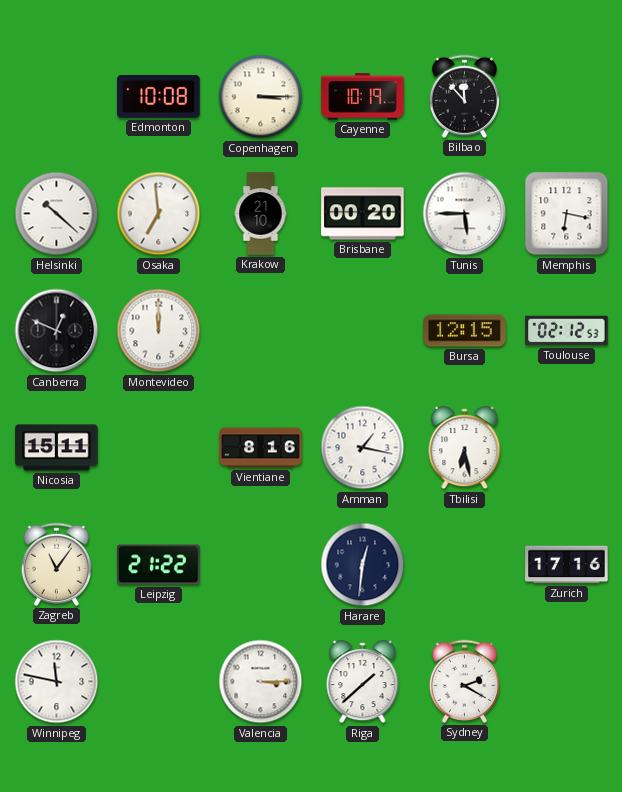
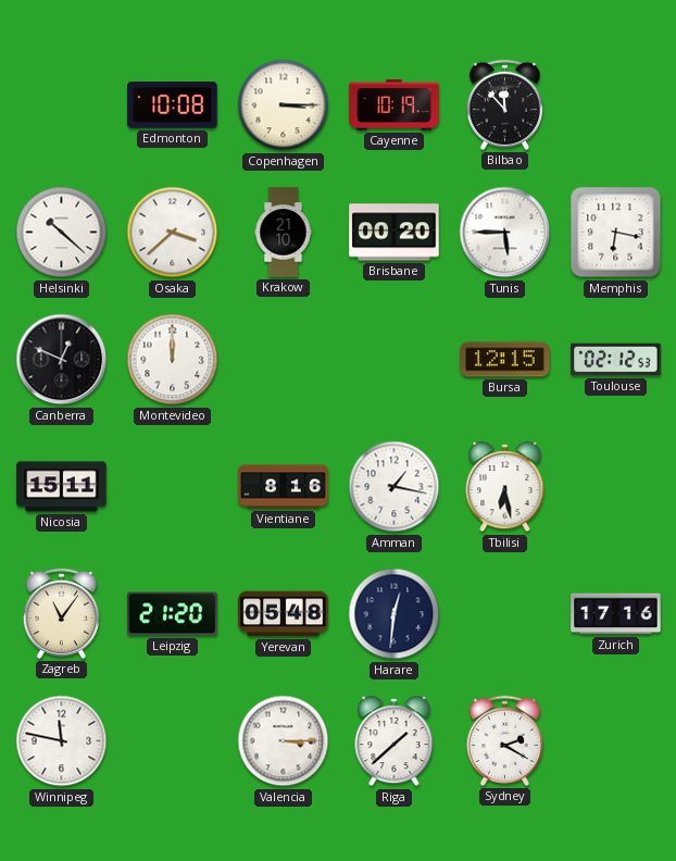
Osaka: 6:59 -> 3:38
Leipzig: 21:22 -> 21:20
Yerevan: none -> 05:48
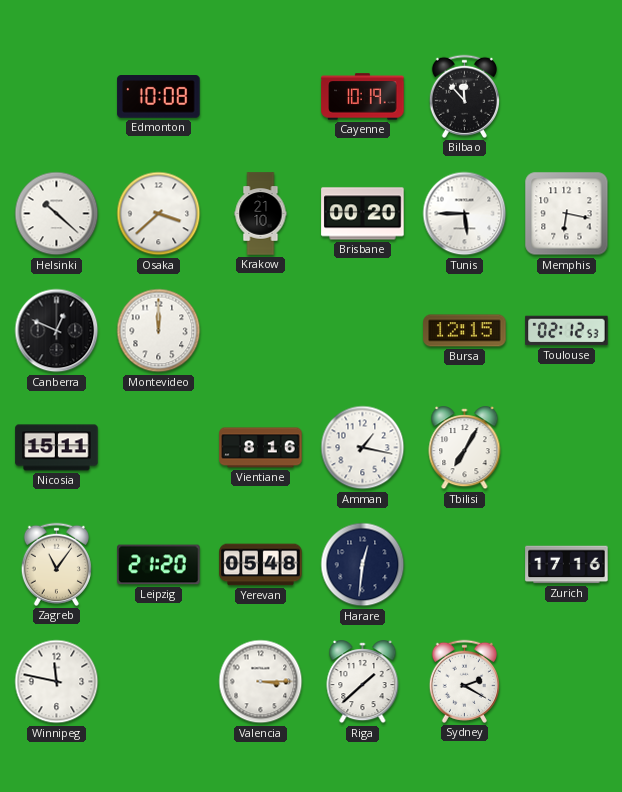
Copenhagen: 3:15 -> none
Tbilisi: 6:28 -> 7:05
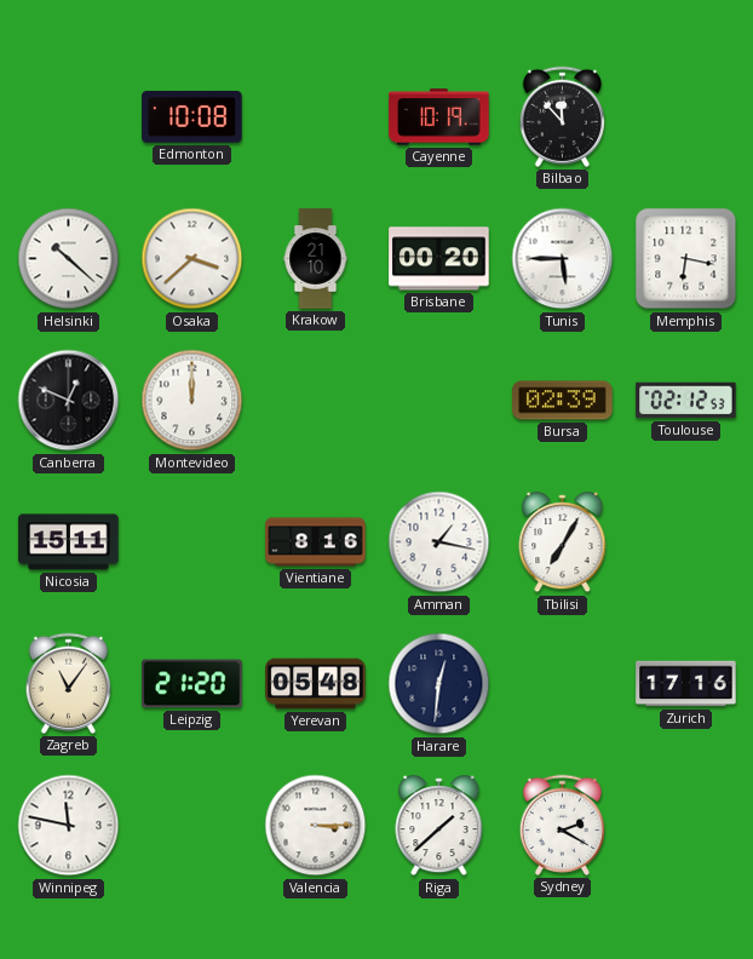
Bursa: 12:15 -> 02:39
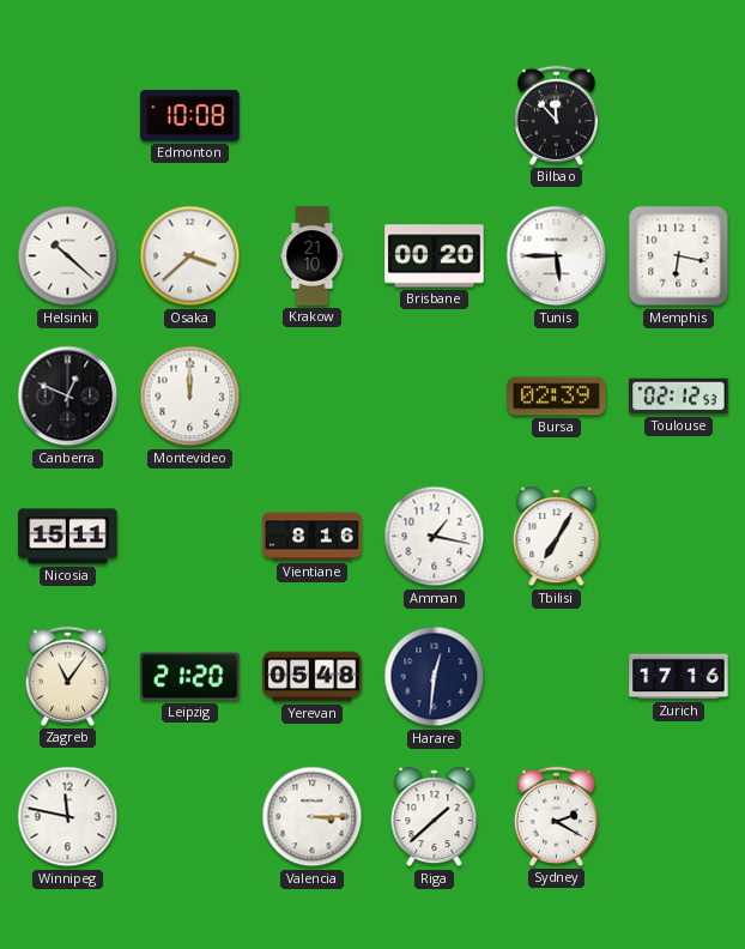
Cayenne: 10:19 -> none
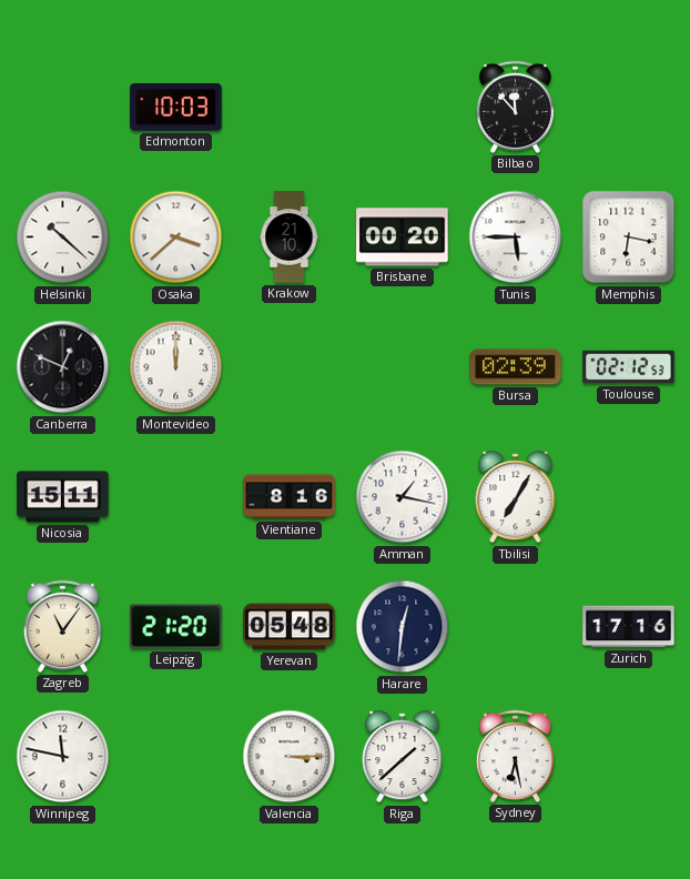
Edmonton: 10:08 -> 10:03
Sydney: 2:20 -> 6:28
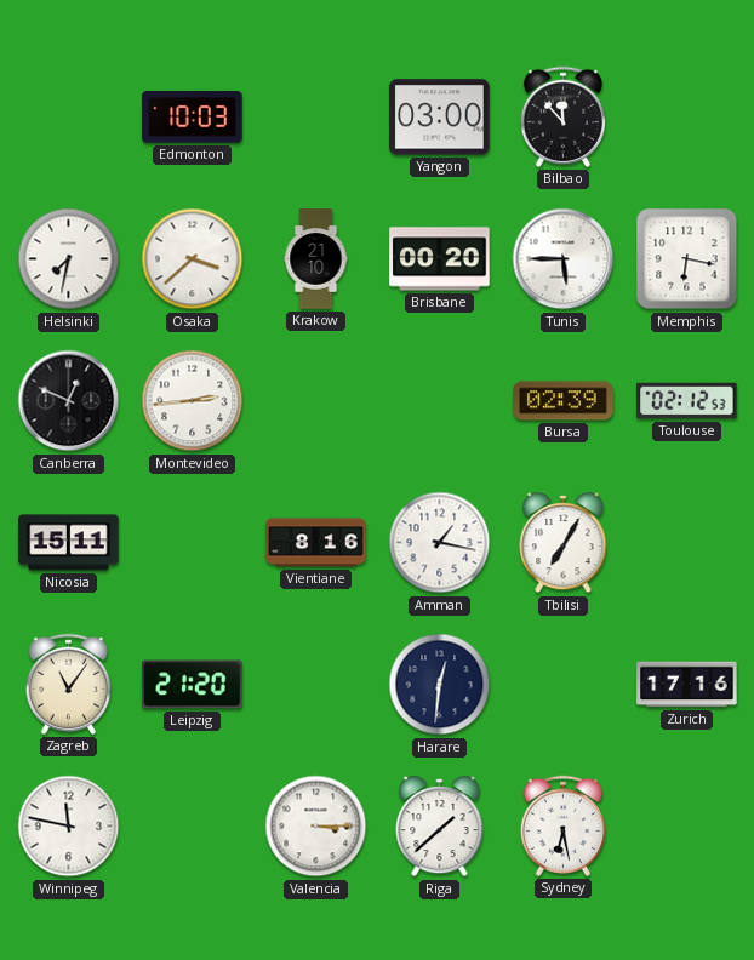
Yangon: none -> 03:00
Helsinki: 10:22 -> 7:32
Montevideo: 12:00 -> 2:44
Yerevan: 05:48 -> none
